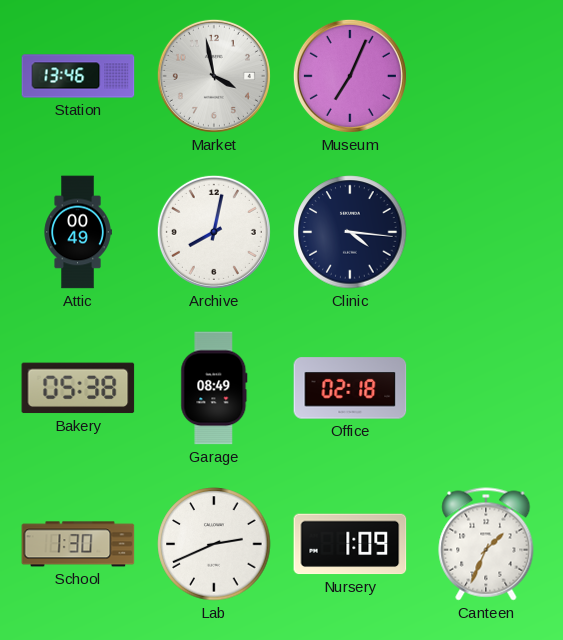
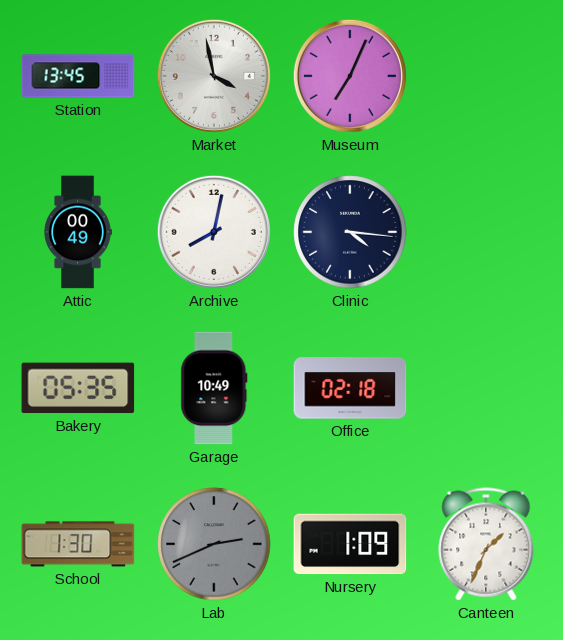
Station: 13:46 -> 13:45
Bakery: 05:38 -> 05:35
Garage: 08:49 -> 10:49
Lab dial: white -> grey
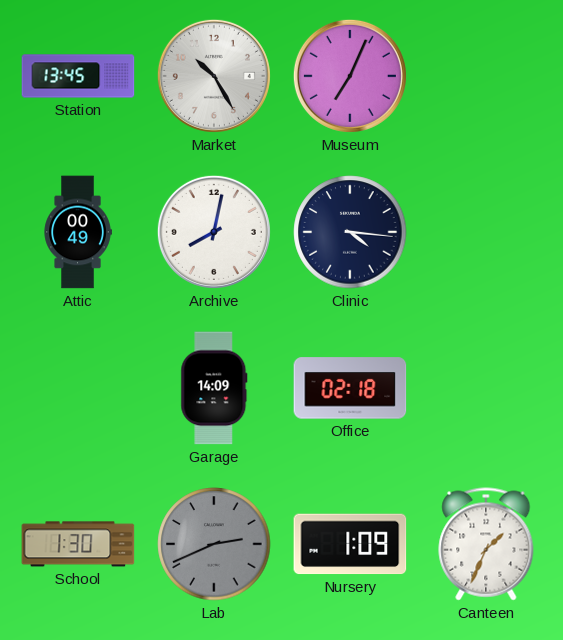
Market: 3:58 -> 10:25
Bakery: 05:35 -> none
Garage: 10:49 -> 14:09
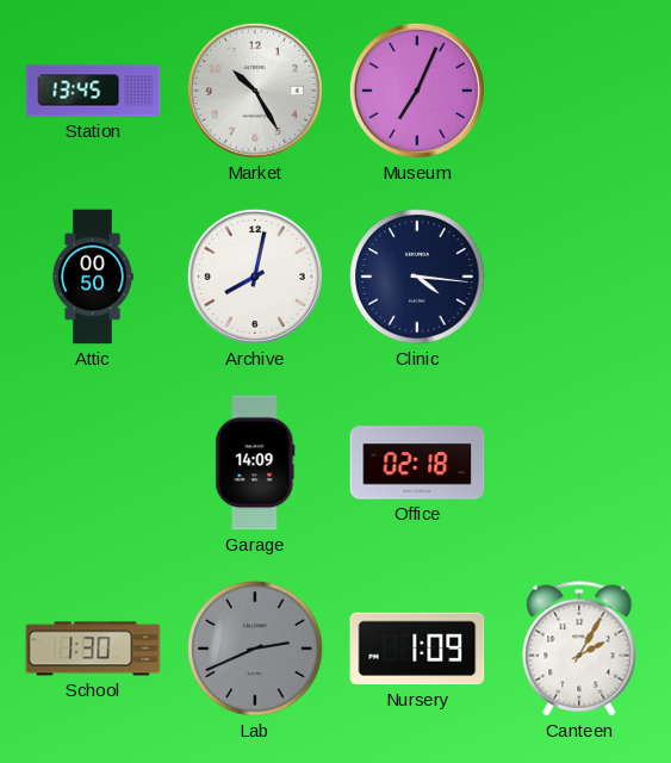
Attic: 00:49 -> 00:50
Canteen: 1:34 -> 2:05
